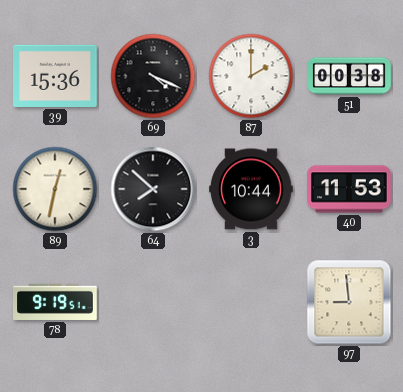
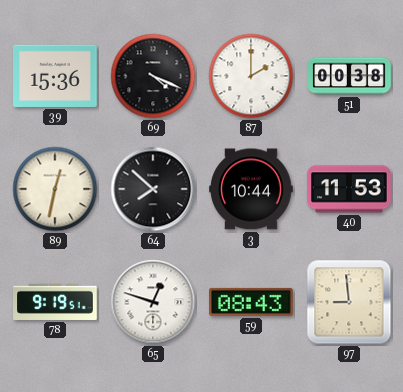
65: none -> 12:48
59: none -> 08:43
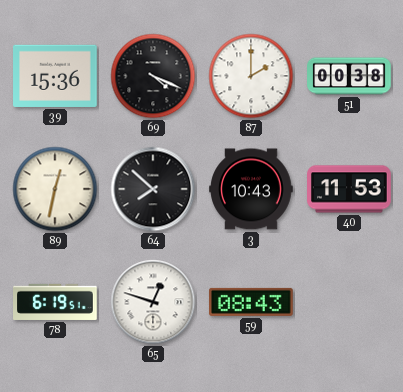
3: 10:44 -> 10:43
78: 9:19 -> 6:19
97: 8:59 -> none
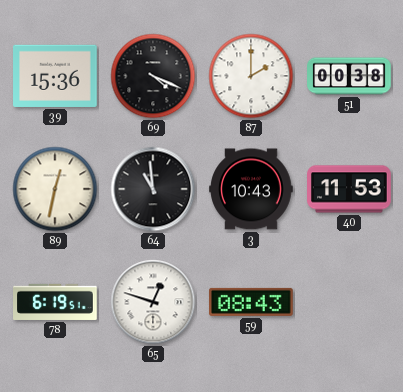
64: 7:52 -> 10:59
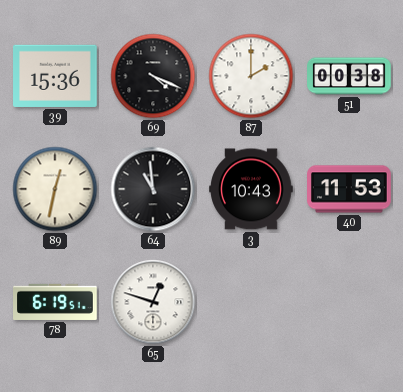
59: 08:43 -> none
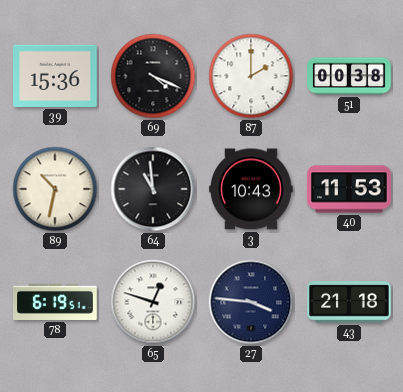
89: 12:32 -> 10:32
27: none -> 3:46
43: none -> 21:18
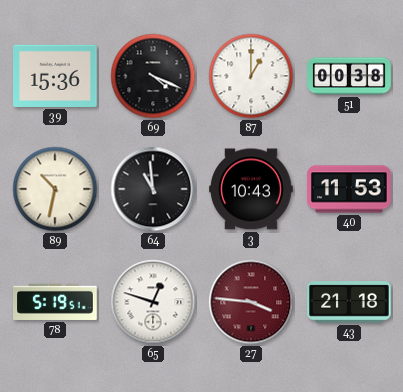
87: 2:00 -> 1:00
78: 6:19 -> 5:19
27 dial: navy -> burgundy
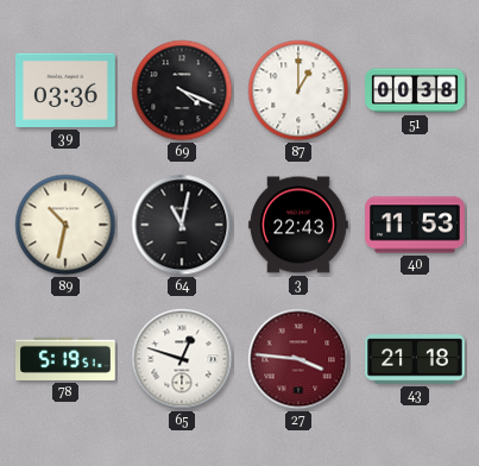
39: 15:36 -> 03:36
64: 10:59 -> 11:02
3: 10:43 -> 22:43
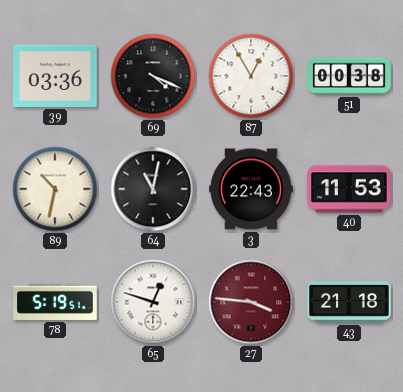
87: 1:00 -> 12:55
